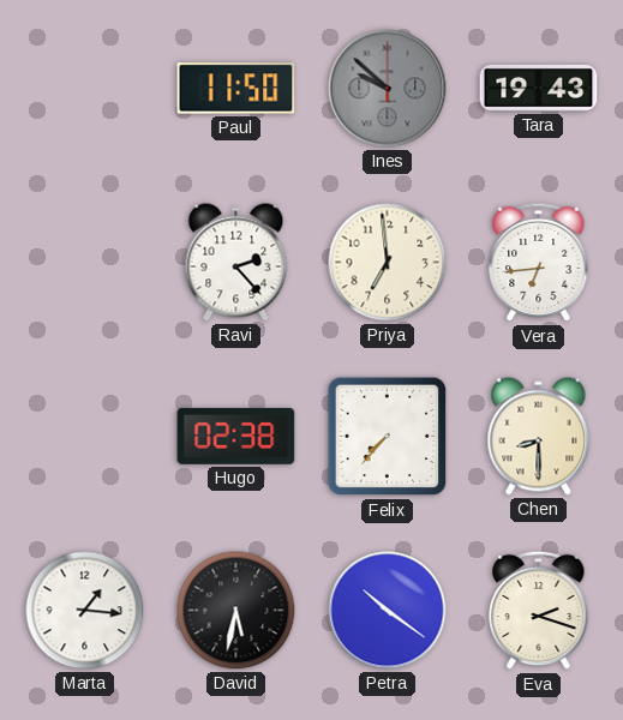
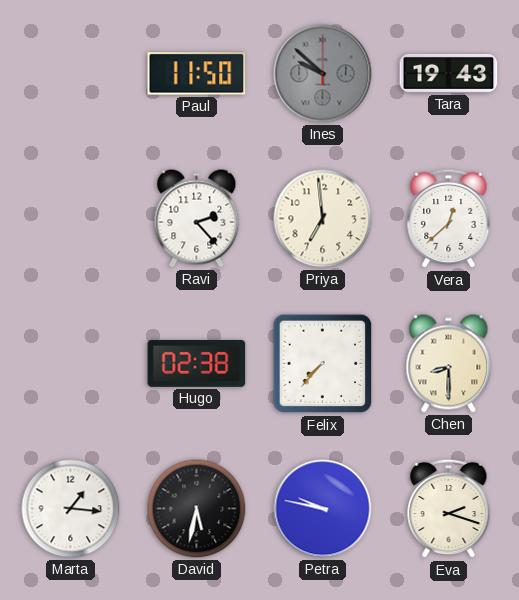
Vera: 6:44 -> 12:38
Petra: 10:21 -> 9:47
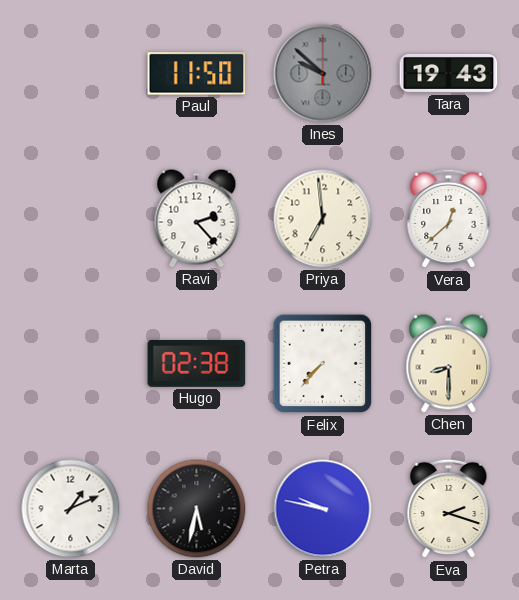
Marta: 1:16 -> 1:11
